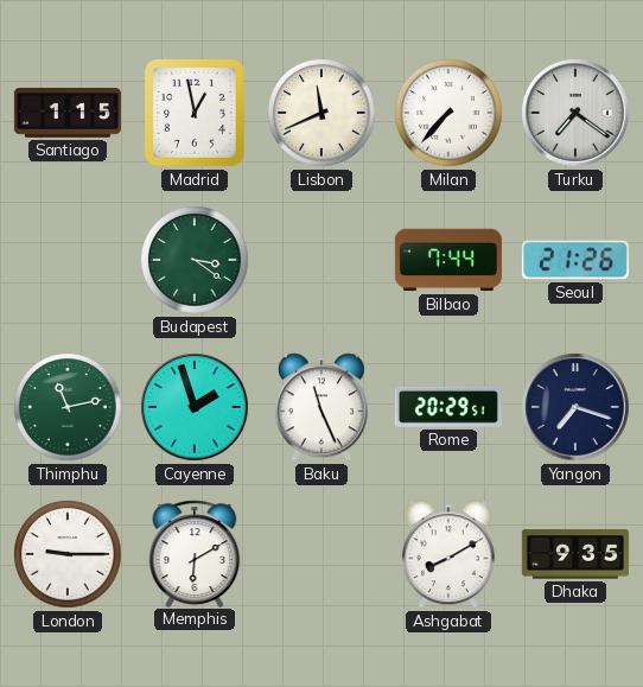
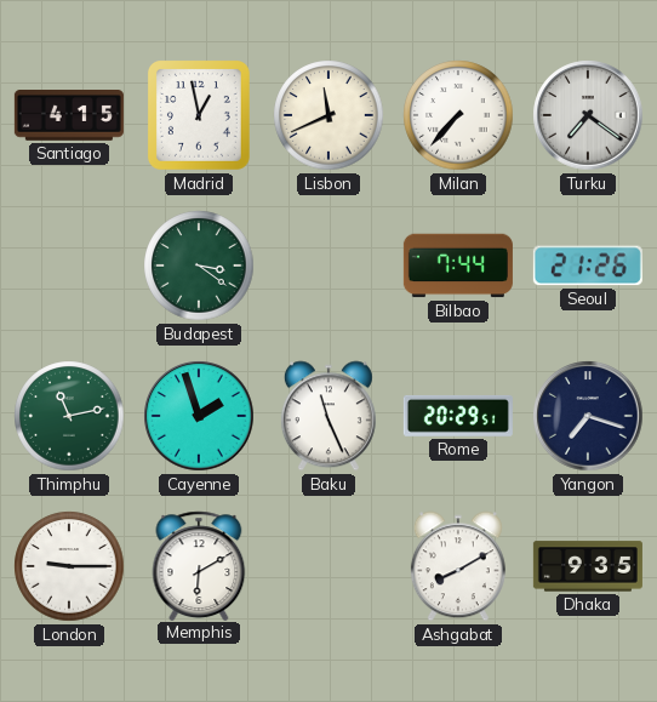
Santiago: 1:15 -> 4:15
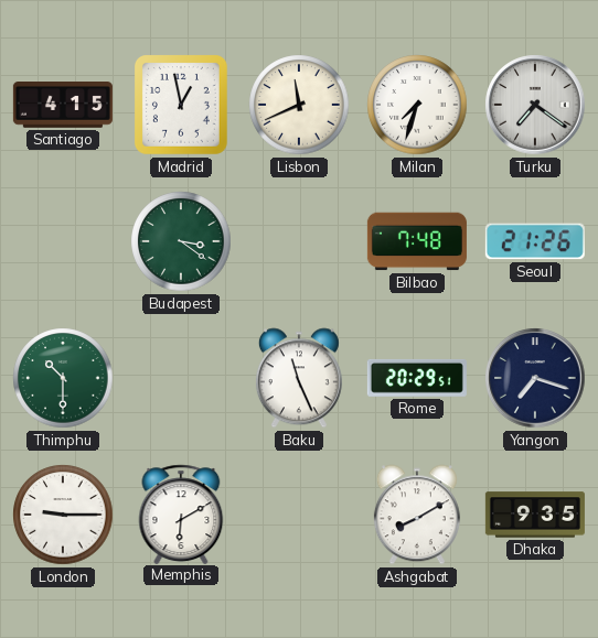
Milan: 7:37 -> 7:33
Bilbao: 7:44 -> 7:48
Thimphu: 11:13 -> 10:30
Cayenne: 1:57 -> none
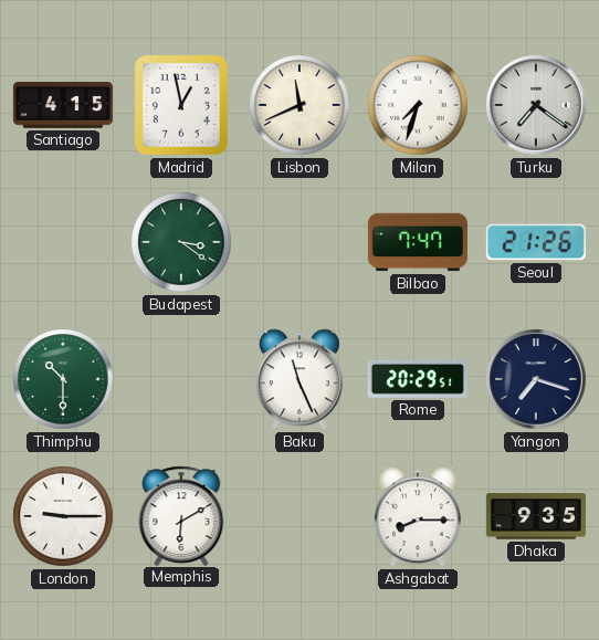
Bilbao: 7:48 -> 7:47
Ashgabat: 8:10 -> 8:15
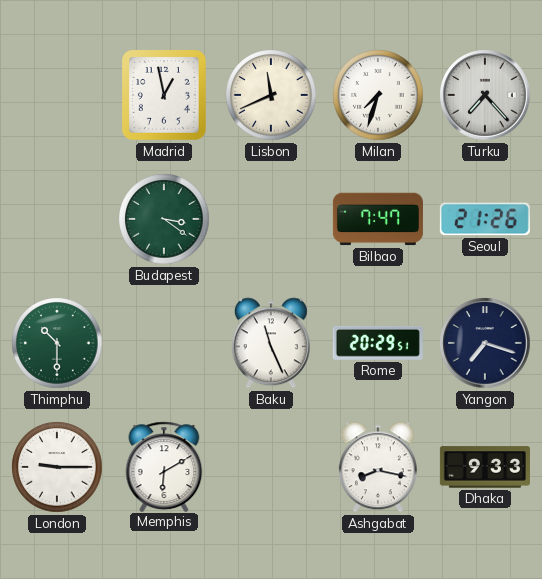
Santiago: 4:15 -> none
Turku: 7:21 -> 7:23
Ashgabat: 8:15 -> 8:17
Dhaka: 9:35 -> 9:33
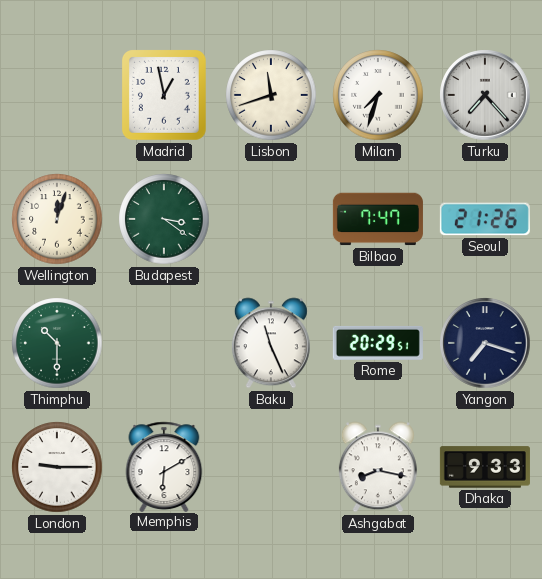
Lisbon: 11:41 -> 11:42
Wellington: none -> 12:03
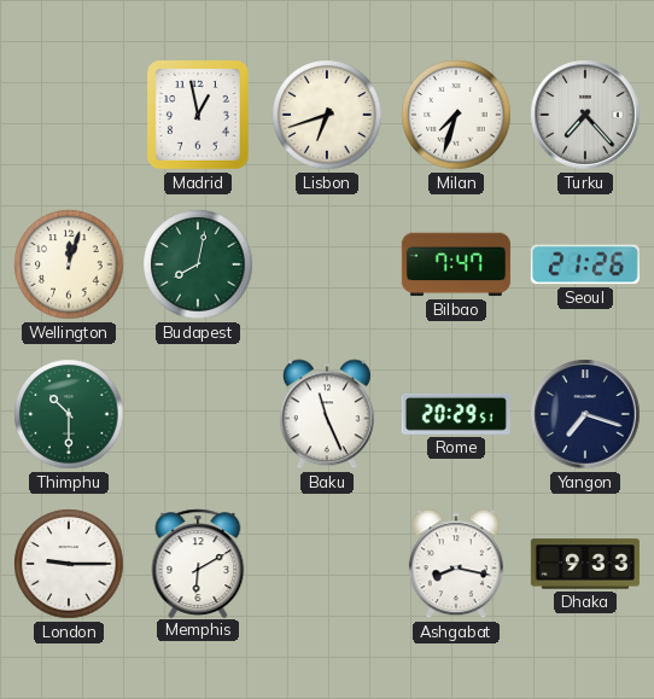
Lisbon: 11:42 -> 6:42
Budapest: 3:21 -> 8:02
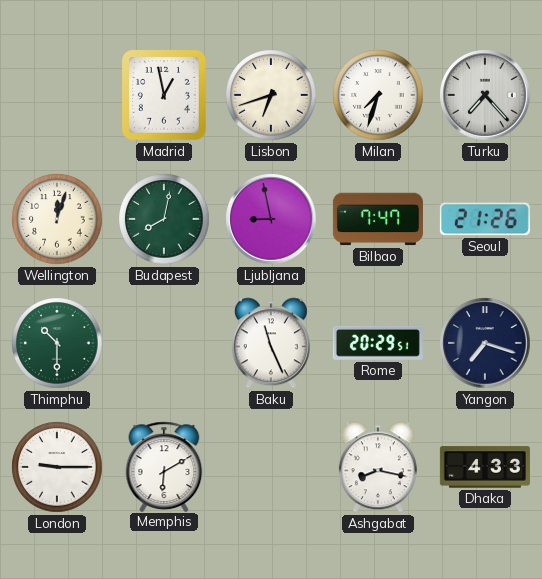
Ljubljana: none -> 8:58
Dhaka: 9:33 -> 4:33
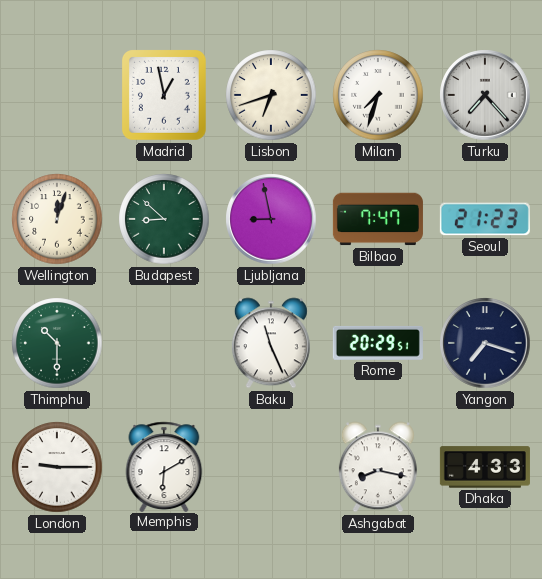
Budapest: 8:02 -> 8:52
Seoul: 21:26 -> 21:23
